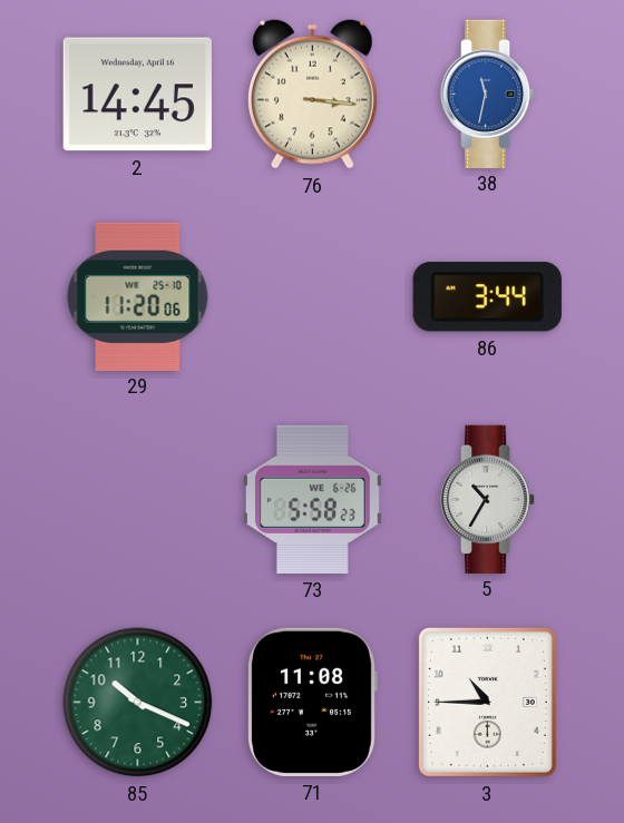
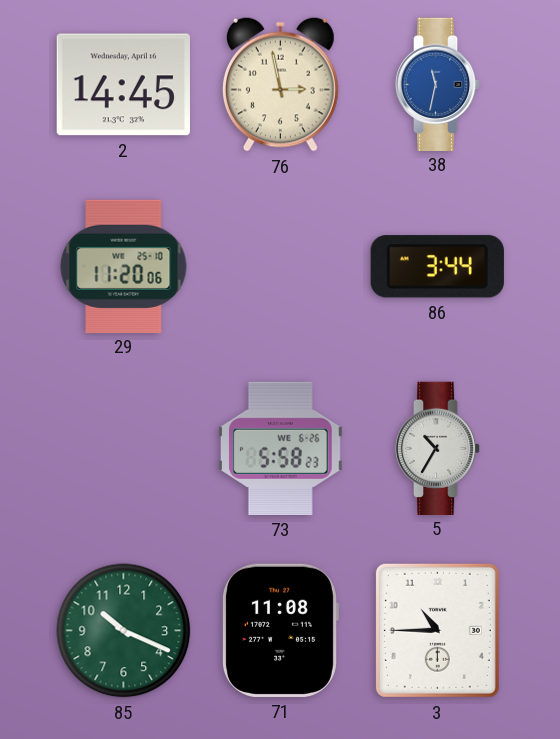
76: 3:16 -> 2:58
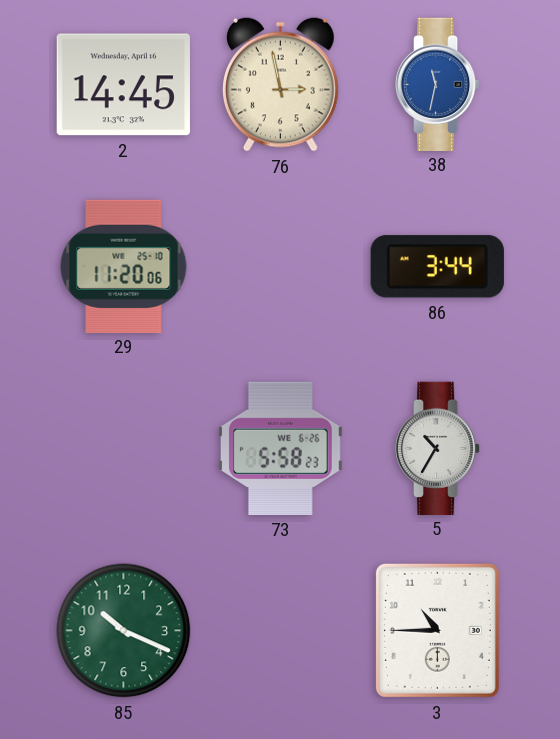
71: 11:08 -> none
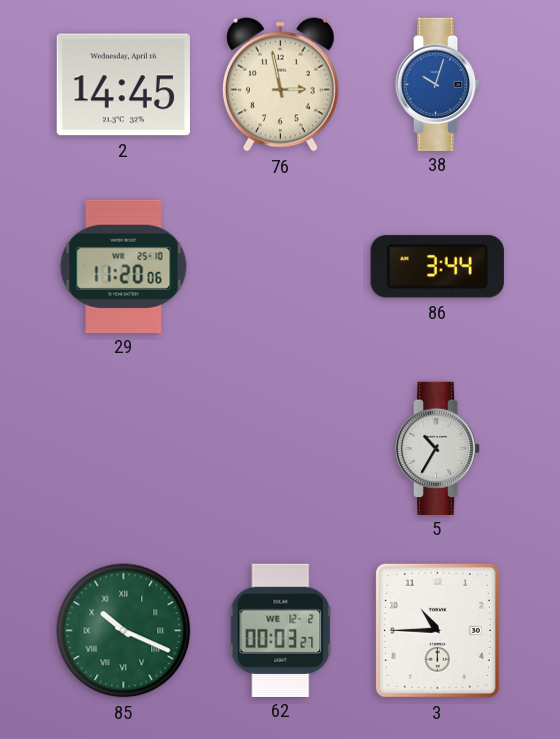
38: 11:32 -> 10:03
73: 5:58 -> none
85 numerals: Arabic -> Roman
62: none -> 00:03
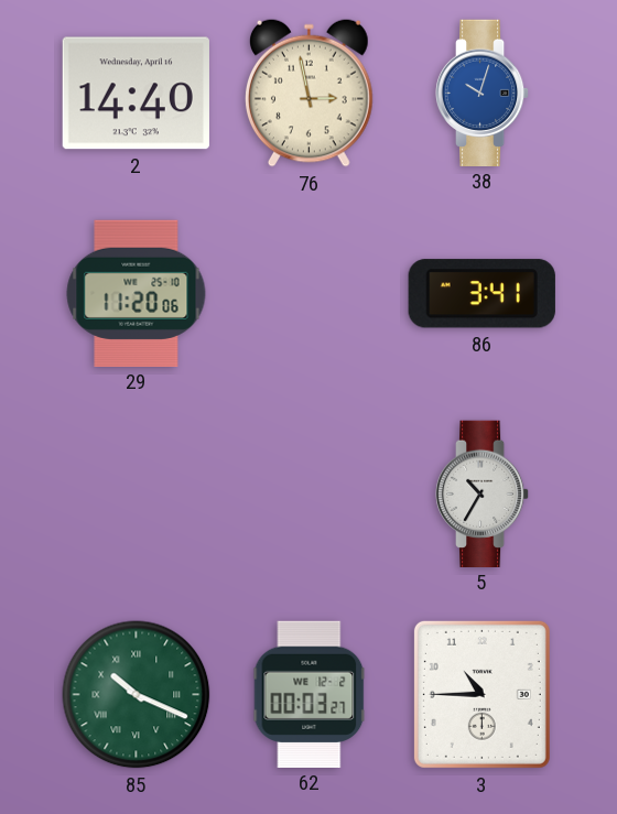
2: 14:45 -> 14:40
86: 3:44 -> 3:41
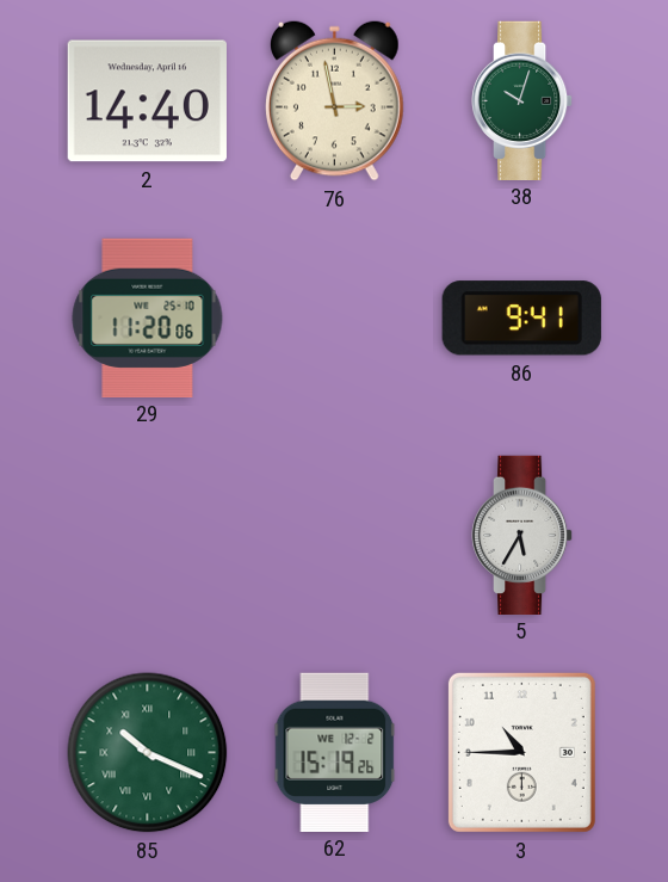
38 dial: blue -> green
86: 3:41 -> 9:41
5: 10:35 -> 5:35
62: 00:03 -> 15:19
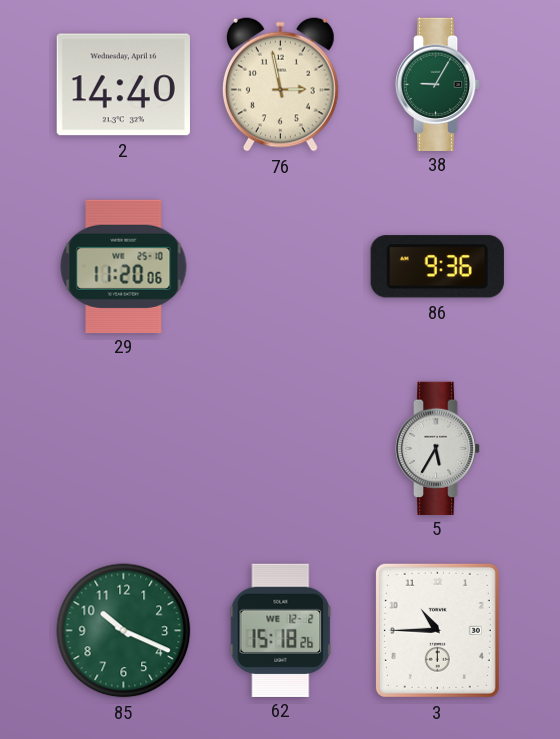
38: 10:03 -> 9:05
86: 9:41 -> 9:36
85 numerals: Roman -> Arabic
62: 15:19 -> 15:18
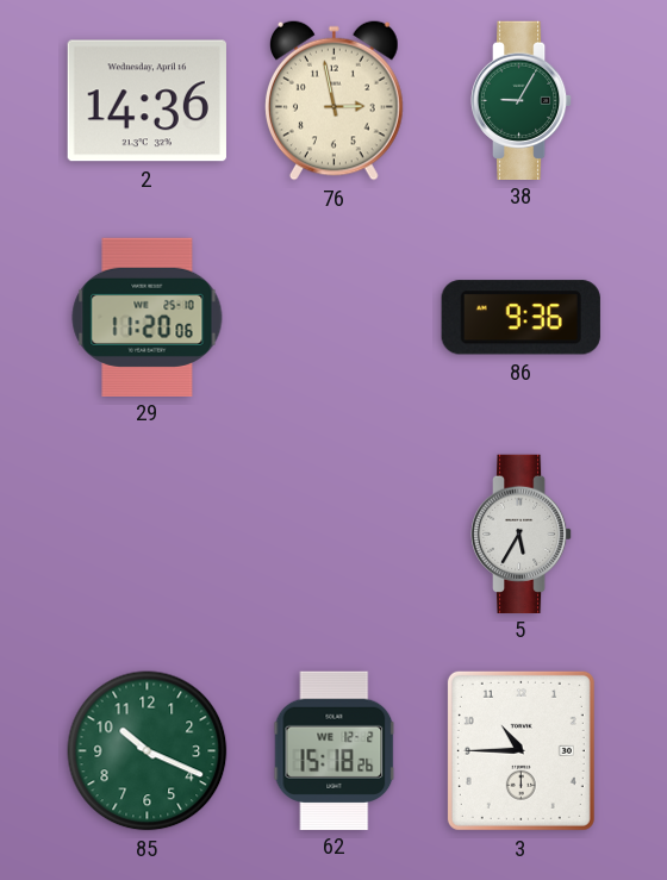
2: 14:40 -> 14:36
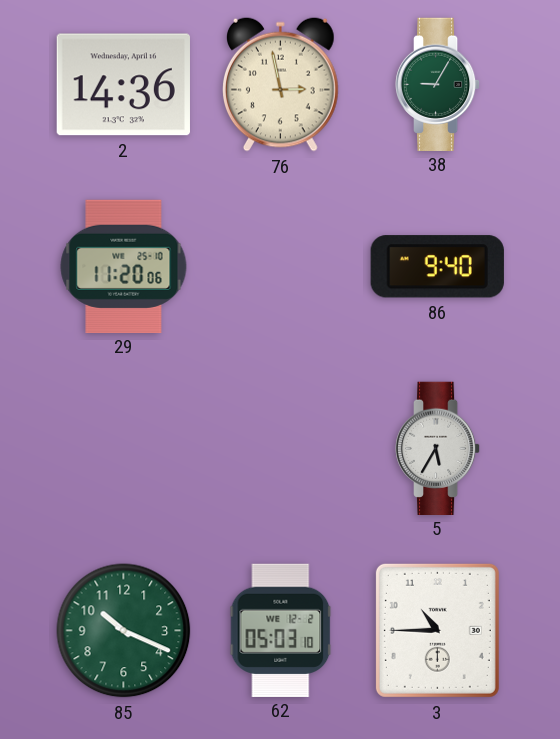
86: 9:36 -> 9:40
62: 15:18 -> 05:03
